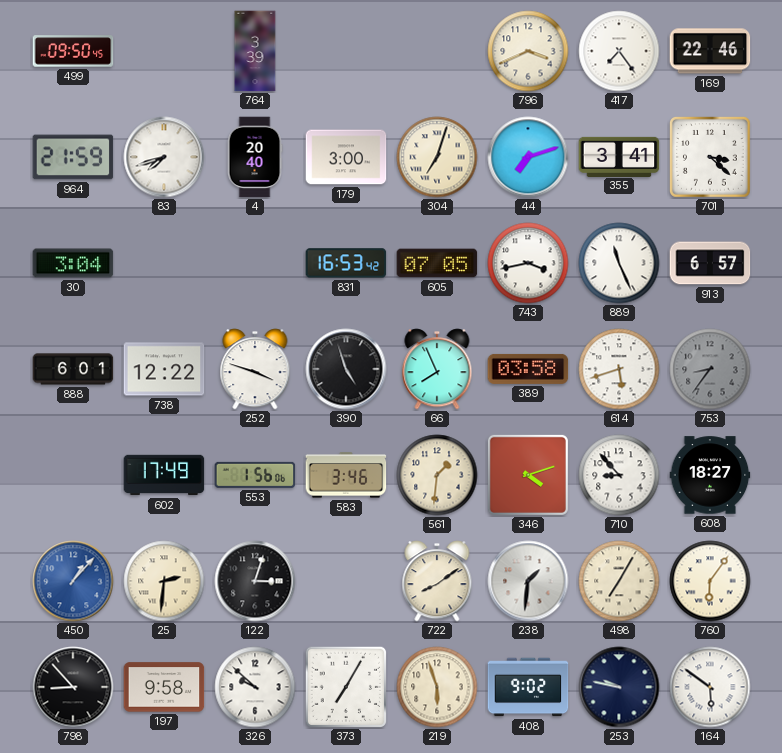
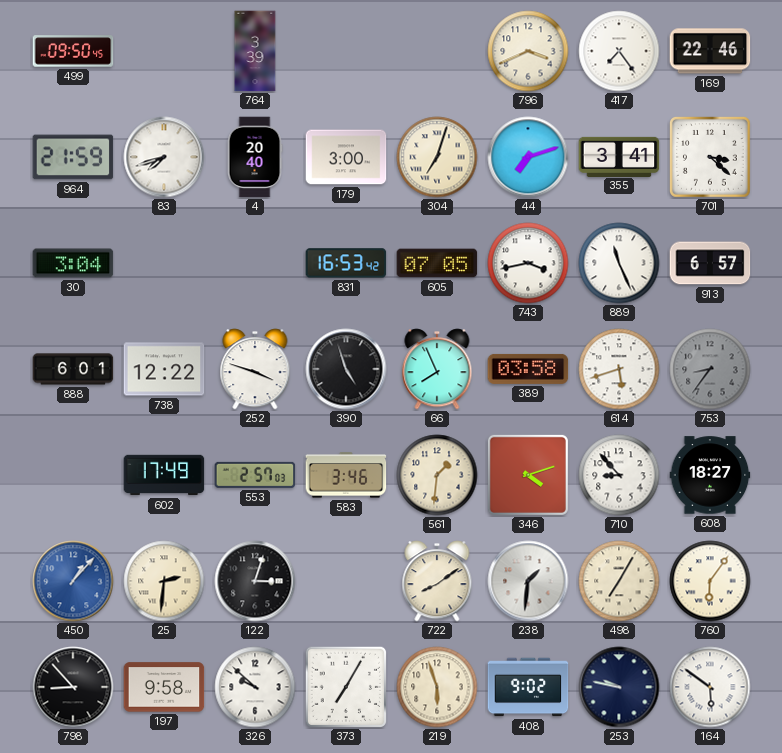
553: 1:56 -> 2:57
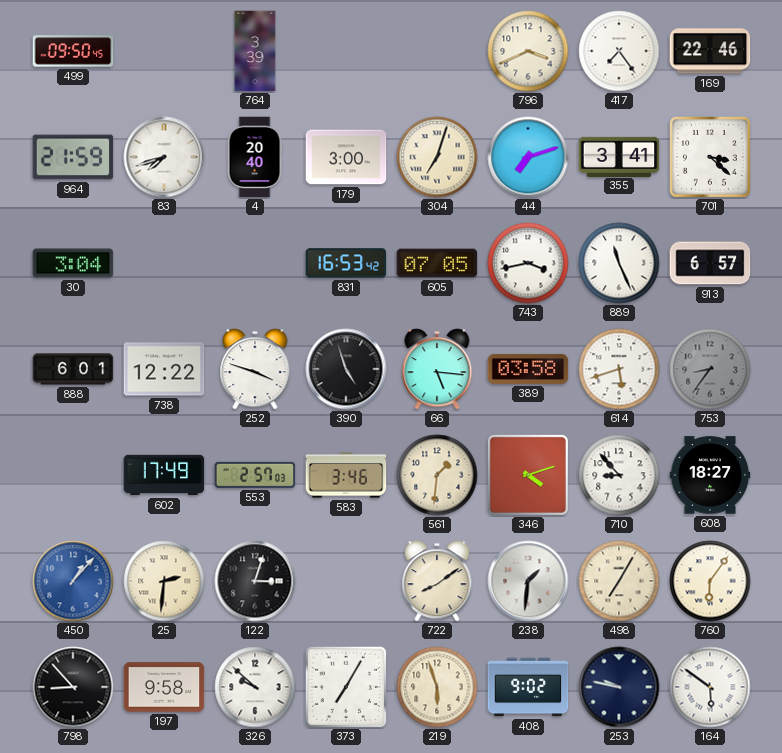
66: 7:56 -> 5:16
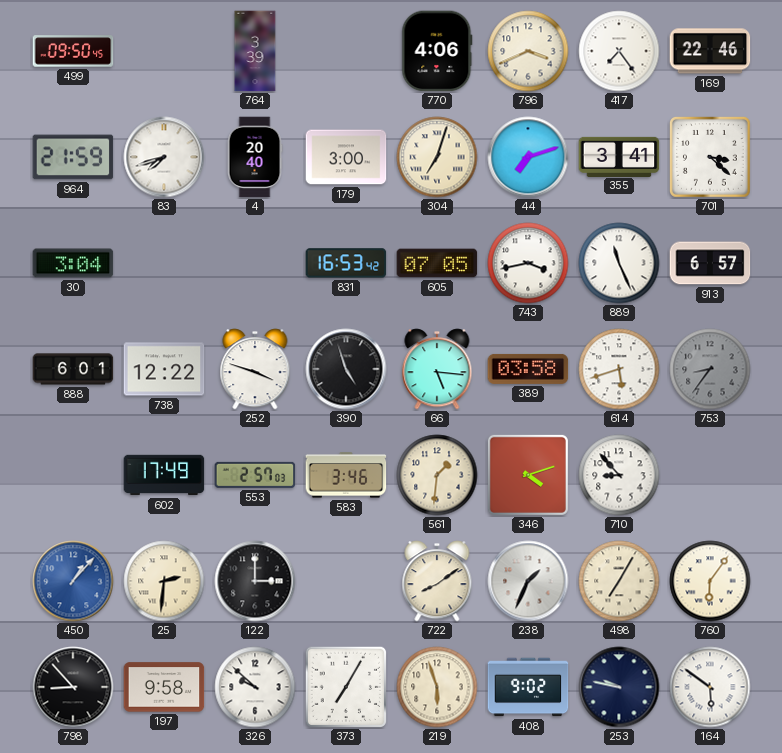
770: none -> 4:06
608: 18:27 -> none
122: 3:03 -> 3:00
238: 1:31 -> 1:34
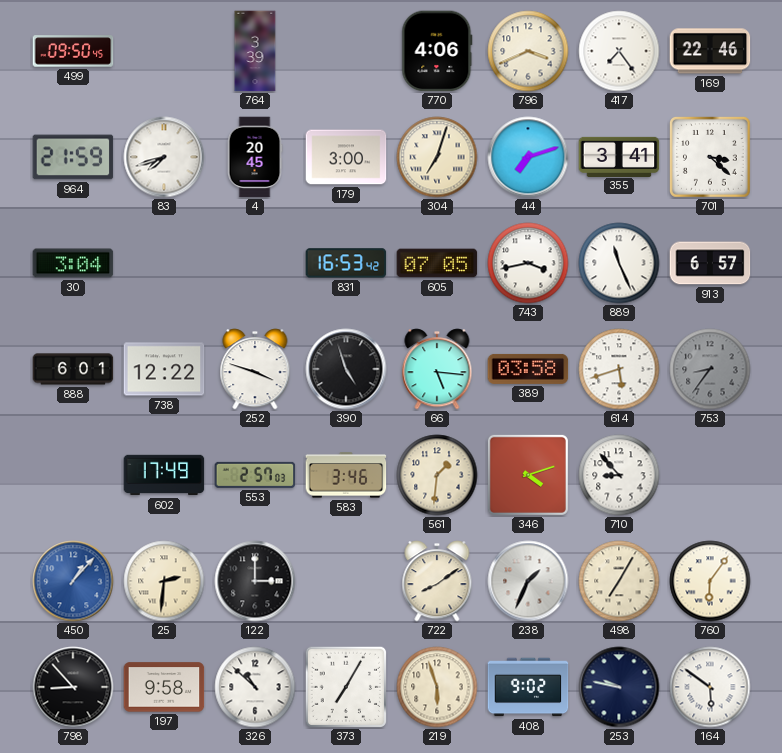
4: 20:40 -> 20:45
326: 9:52 -> 10:52
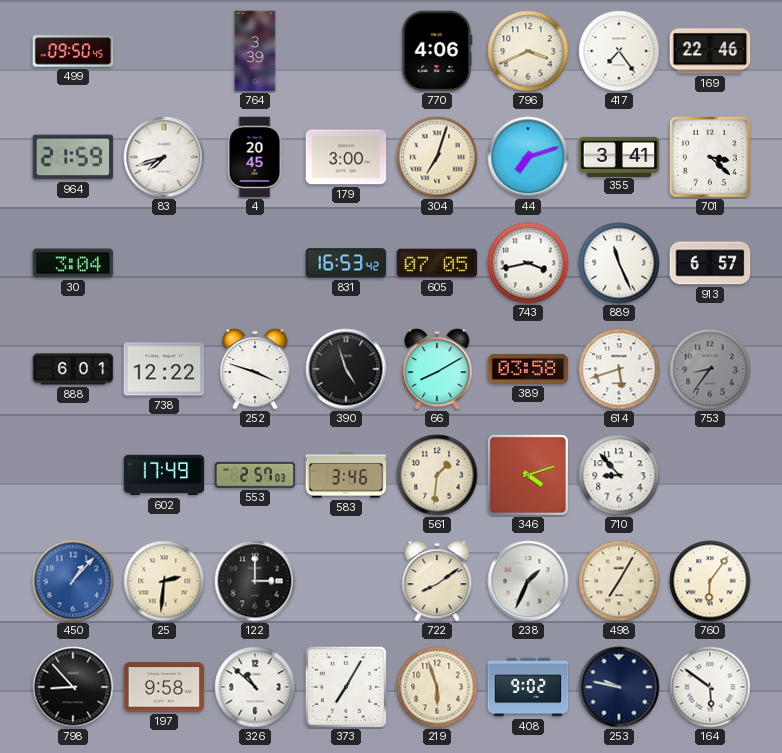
66: 5:16 -> 8:10
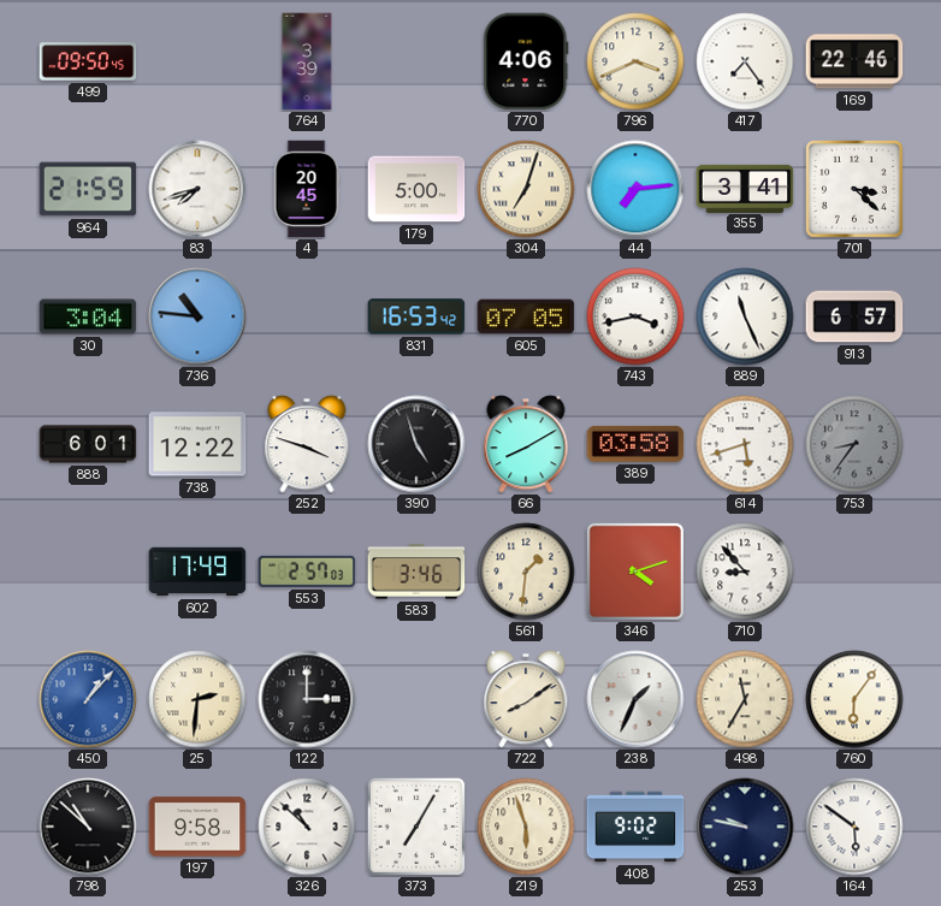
179: 3:00 -> 5:00
44: 7:12 -> 7:14
736: none -> 10:46
498: 7:05 -> 11:35
798: 8:53 -> 10:52
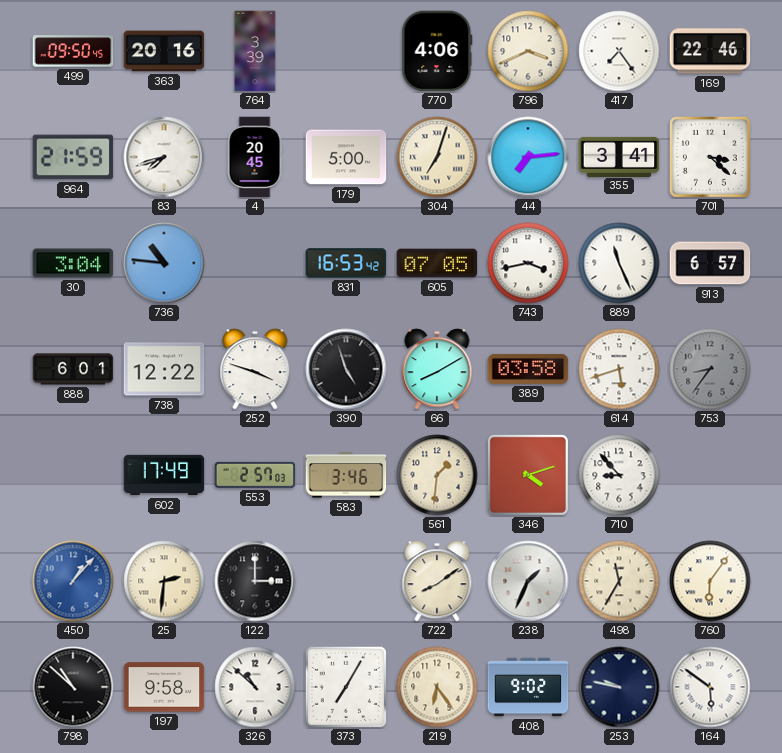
363: none -> 20:16
219: 5:57 -> 6:24
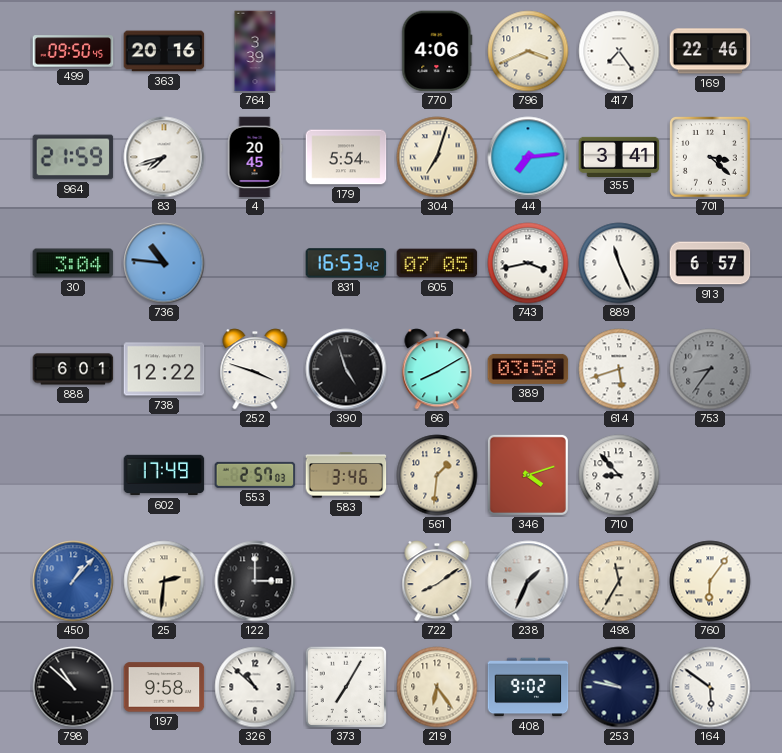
179: 5:00 -> 5:54
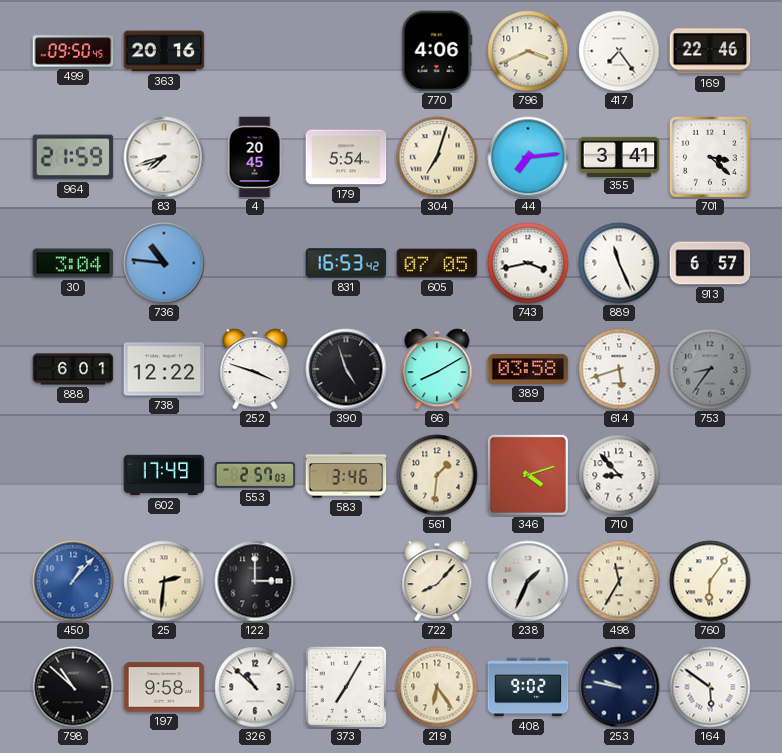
764: 3:39 -> none
722: 8:09 -> 8:07
